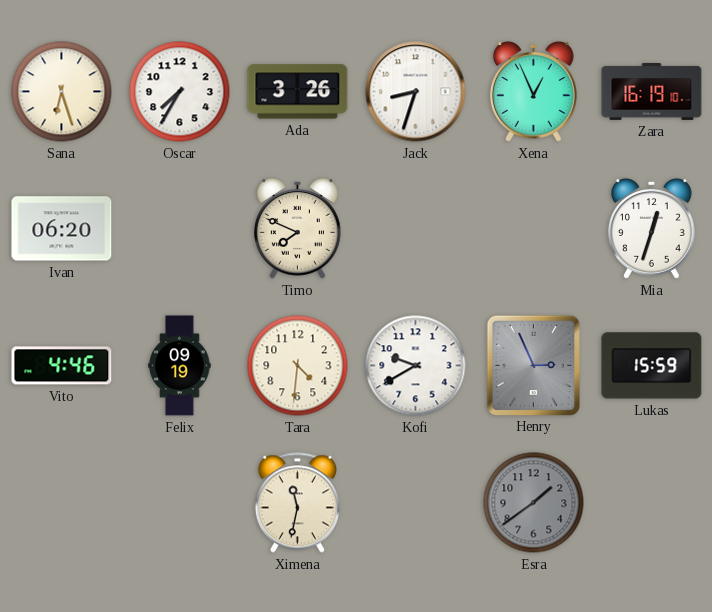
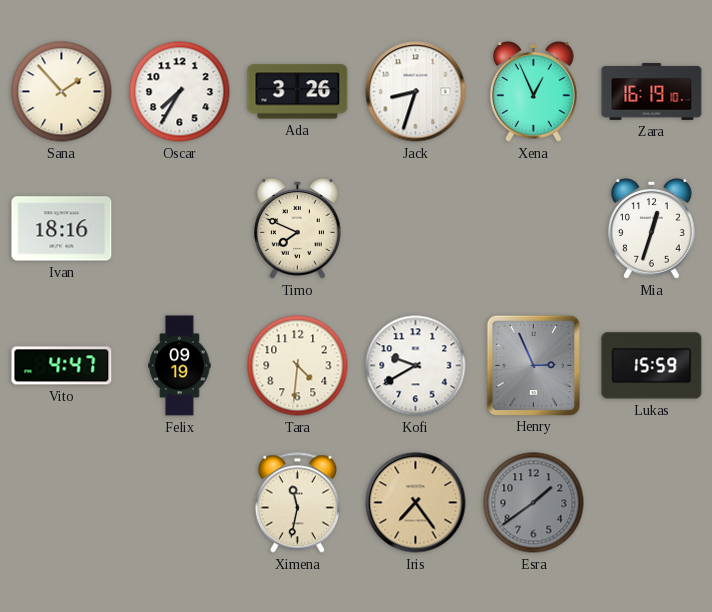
Sana: 6:27 -> 1:53
Ivan: 06:20 -> 18:16
Vito: 4:46 -> 4:47
Iris: none -> 7:24
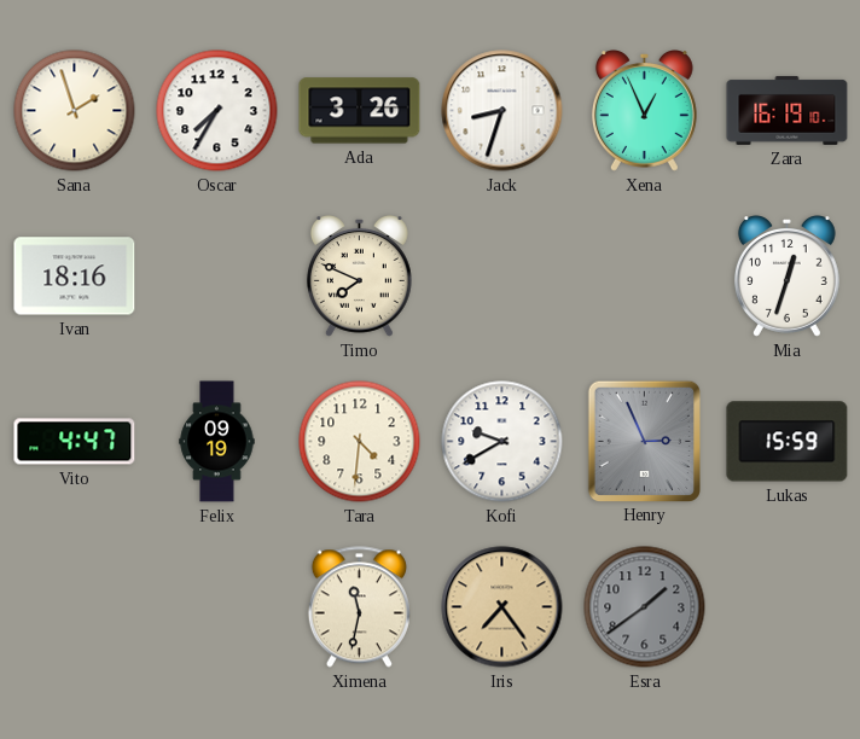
Sana: 1:53 -> 1:57
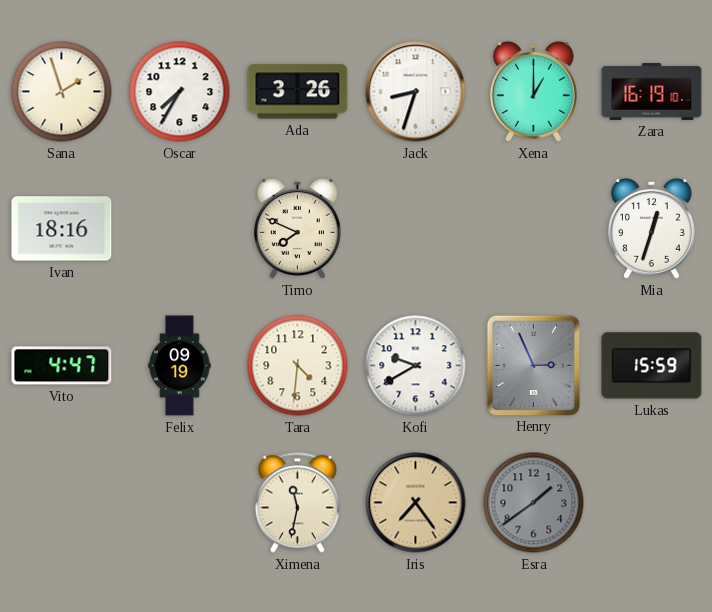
Xena: 12:56 -> 1:00
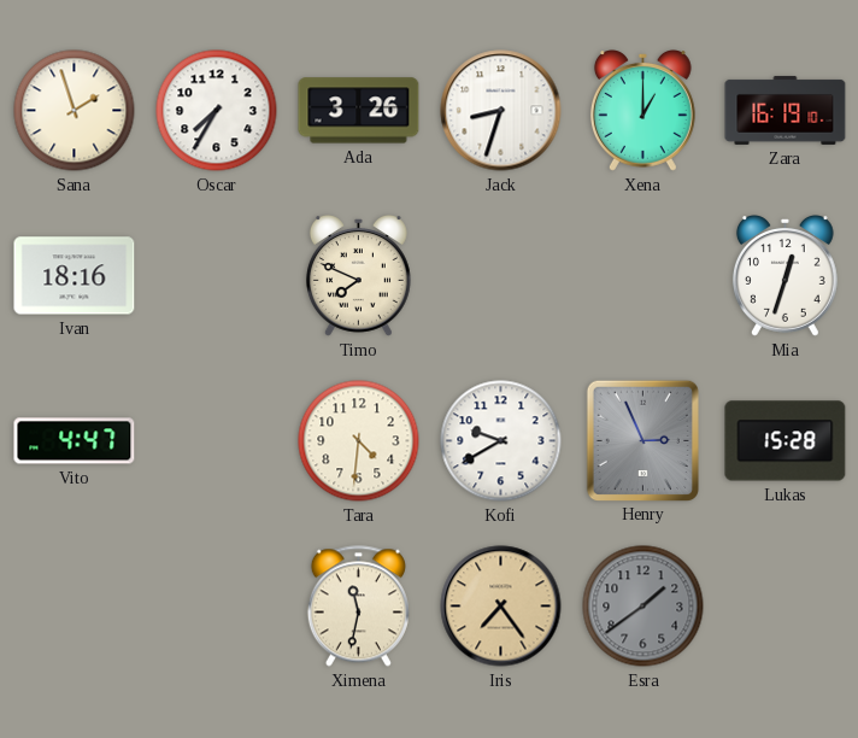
Felix: 09:19 -> none
Lukas: 15:59 -> 15:28
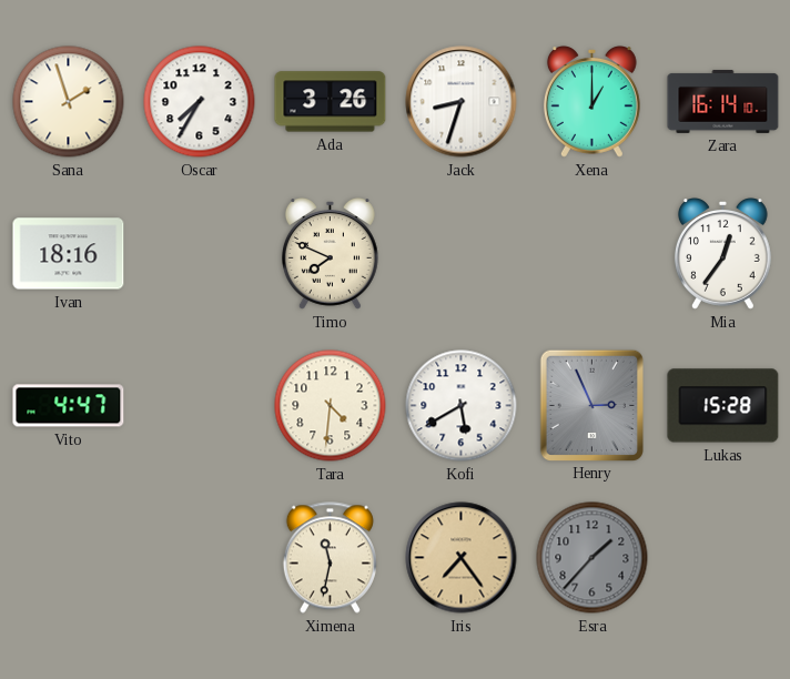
Zara: 16:19 -> 16:14
Mia: 12:33 -> 12:36
Kofi: 9:40 -> 5:40
Esra: 1:39 -> 1:37
